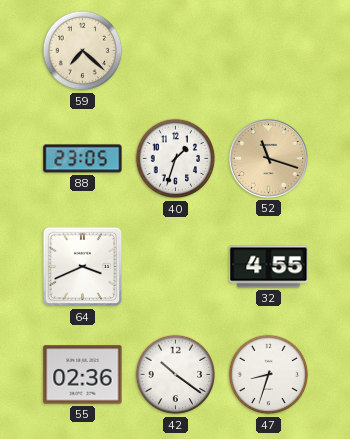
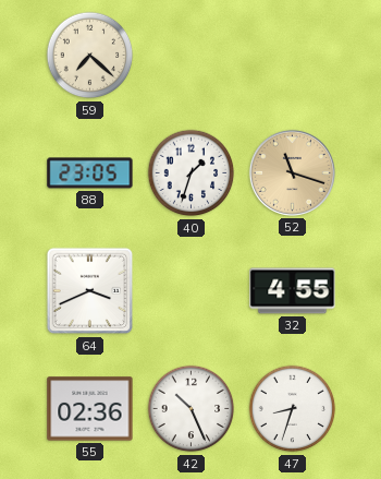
42: 10:21 -> 10:26
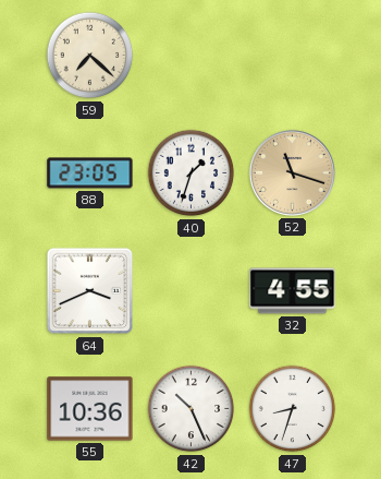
55: 02:36 -> 10:36
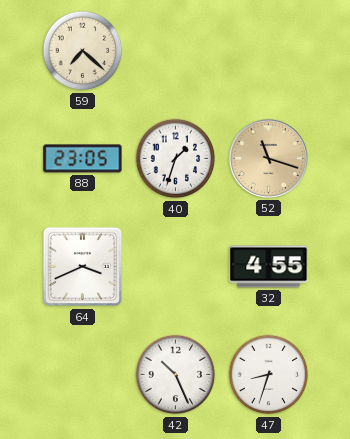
55: 10:36 -> none
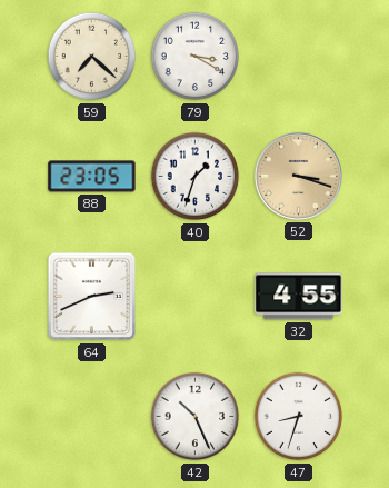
79: none -> 3:20
52: 11:18 -> 3:18
64: 3:41 -> 2:41
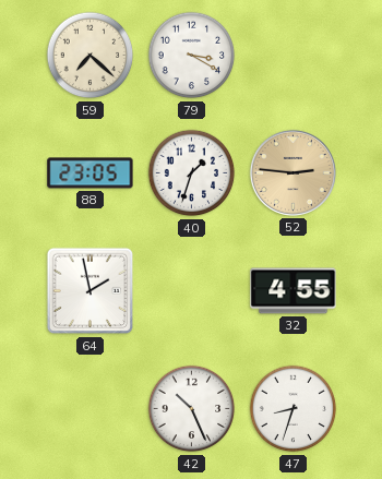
52: 3:18 -> 2:46
64: 2:41 -> 1:58
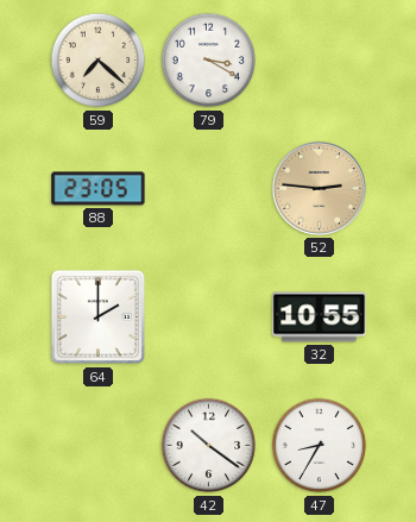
40: 1:33 -> none
64: 1:58 -> 2:00
32: 4:55 -> 10:55
42: 10:26 -> 10:21
47: 8:33 -> 8:35
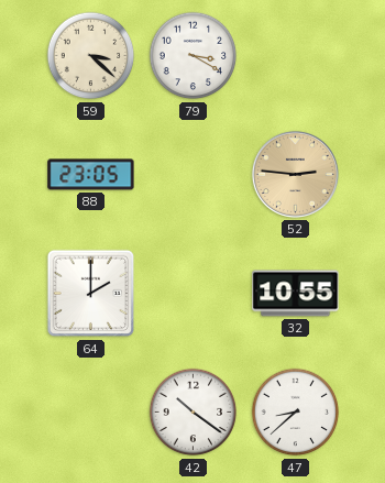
59: 7:22 -> 3:22
47: 8:35 -> 8:38
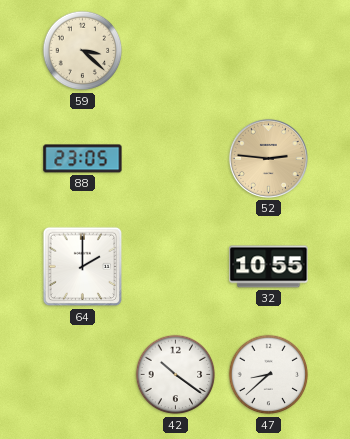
79: 3:20 -> none
